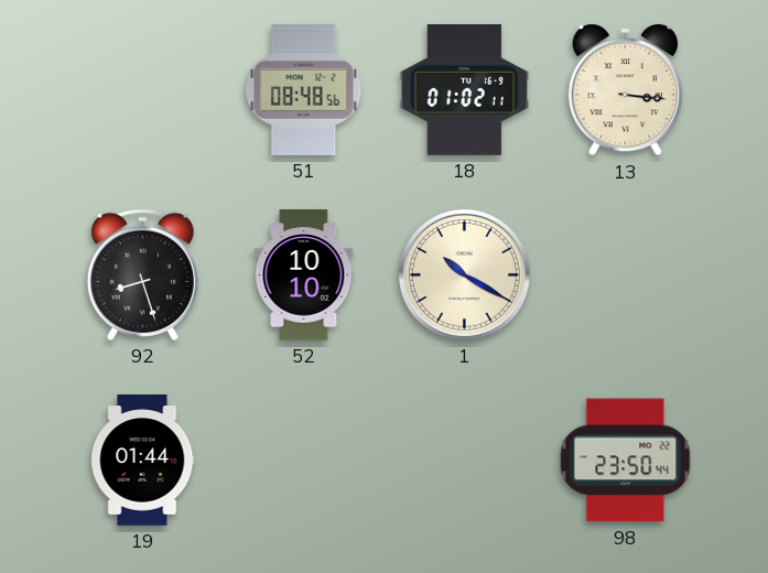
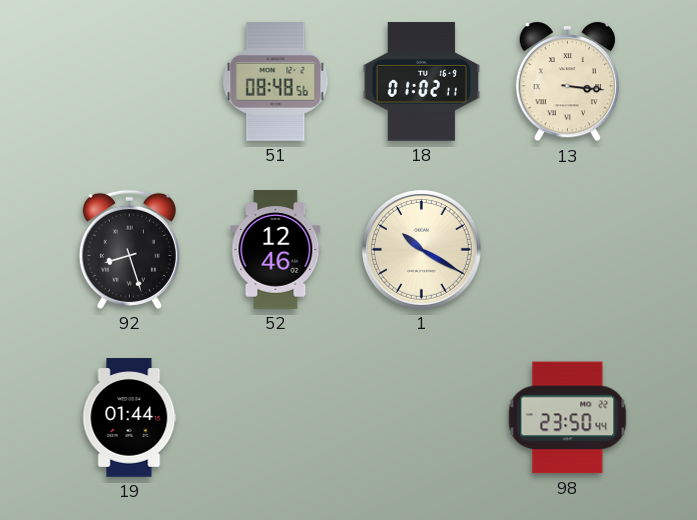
52: 10:10 -> 12:46
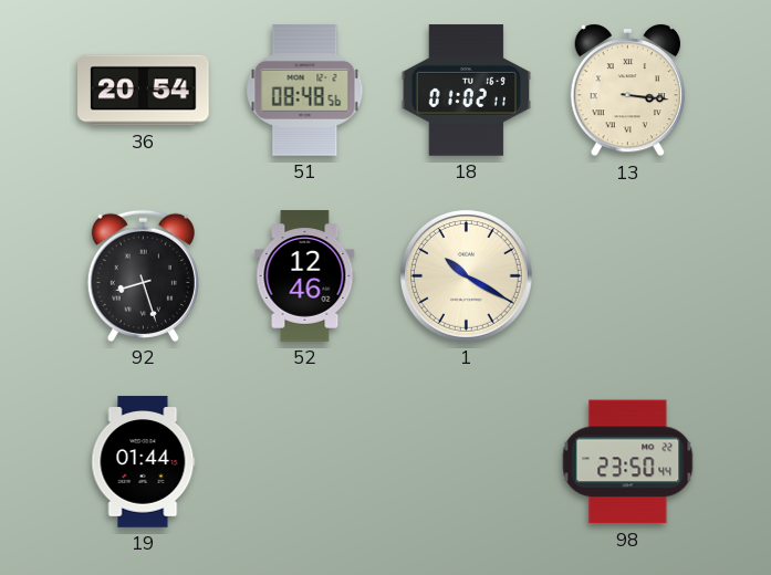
36: none -> 20:54
